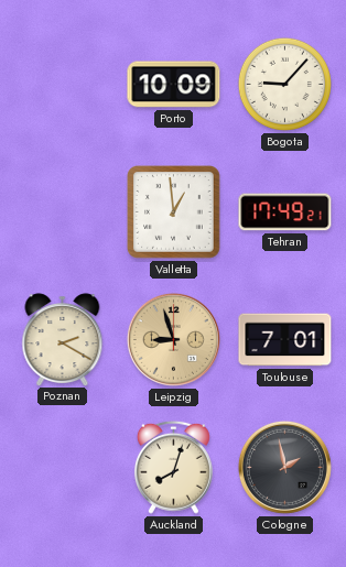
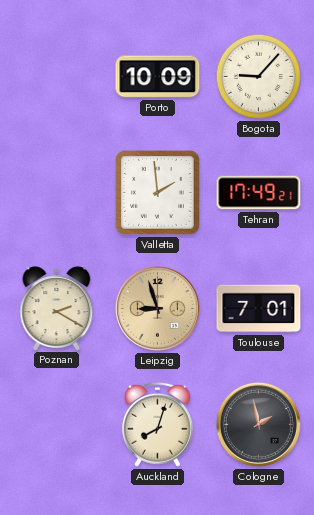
Valletta: 12:59 -> 1:59
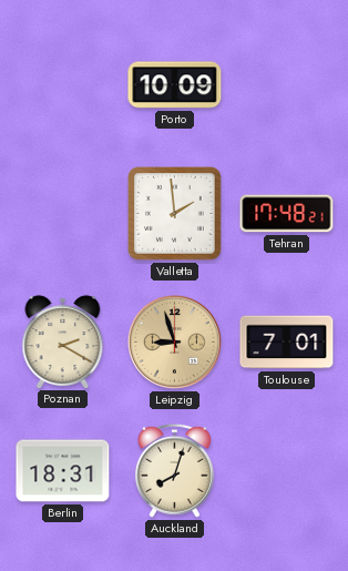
Bogota: 9:07 -> none
Tehran: 17:49 -> 17:48
Berlin: none -> 18:31
Cologne: 1:58 -> none
